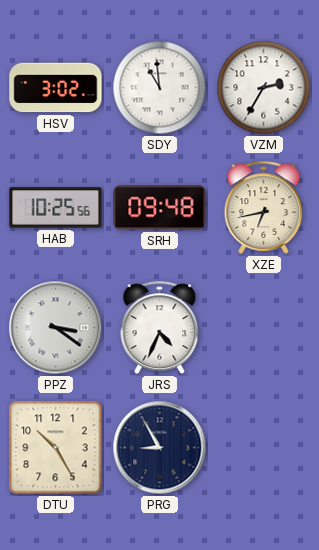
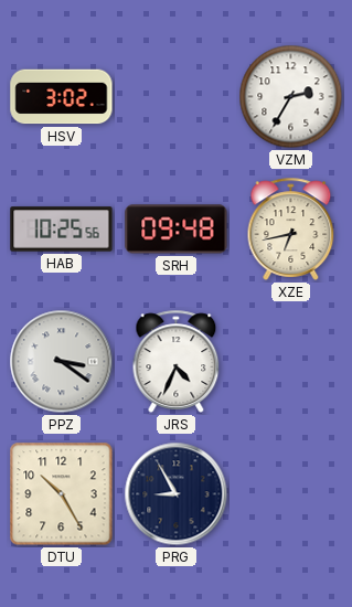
SDY: 10:59 -> none
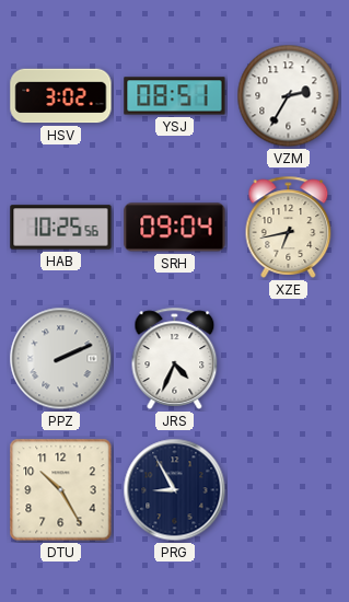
YSJ: none -> 08:51
SRH: 09:48 -> 09:04
PPZ: 3:21 -> 2:11
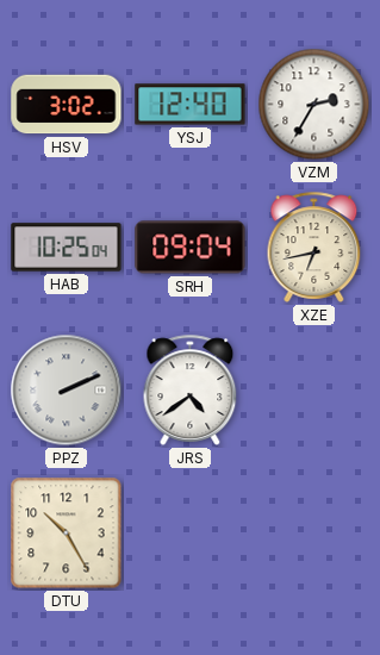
YSJ: 08:51 -> 12:40
HAB: 10:25:56 -> 10:25:04
JRS: 4:34 -> 4:39
PRG: 8:55 -> none
